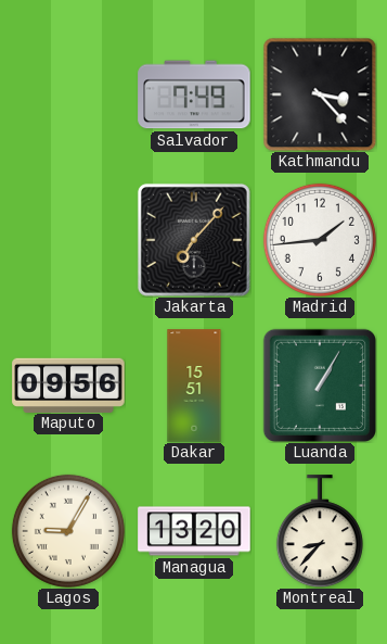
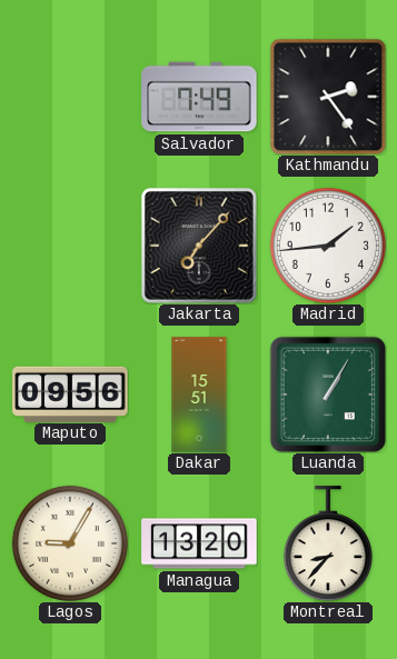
Kathmandu: 3:23 -> 2:24
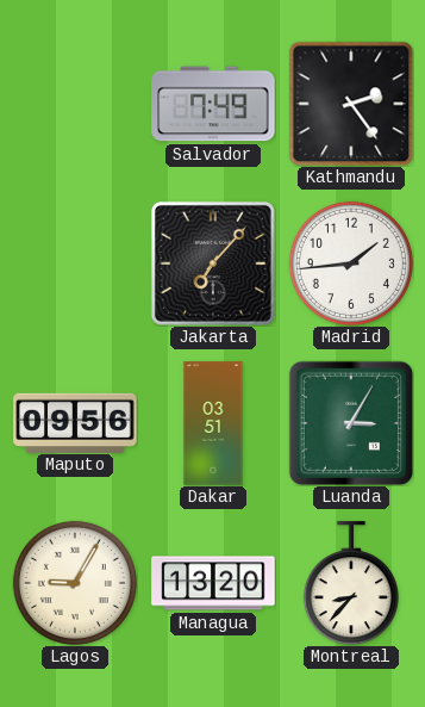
Dakar: 15:51 -> 03:51
Luanda: 1:05 -> 3:05
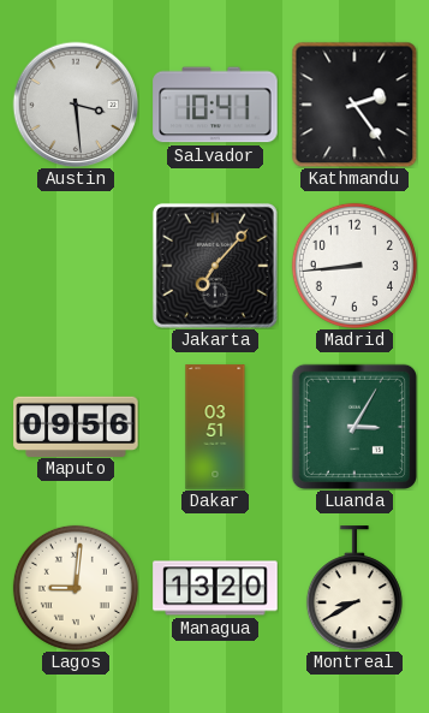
Austin: none -> 3:29
Salvador: 7:49 -> 10:41
Madrid: 1:44 -> 8:44
Lagos: 9:05 -> 9:01
Montreal: 8:37 -> 8:40
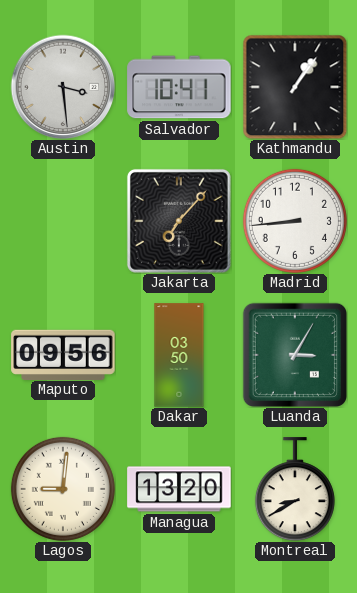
Kathmandu: 2:24 -> 1:06
Dakar: 03:51 -> 03:50
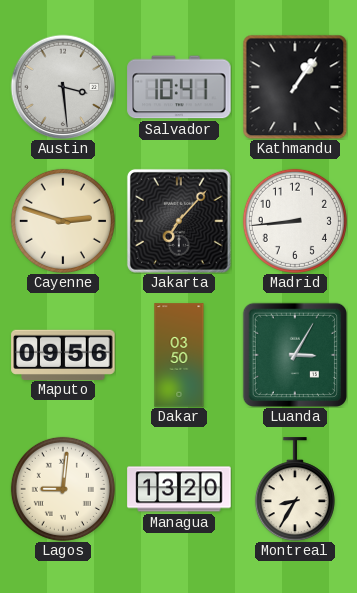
Cayenne: none -> 2:48
Montreal: 8:40 -> 8:35
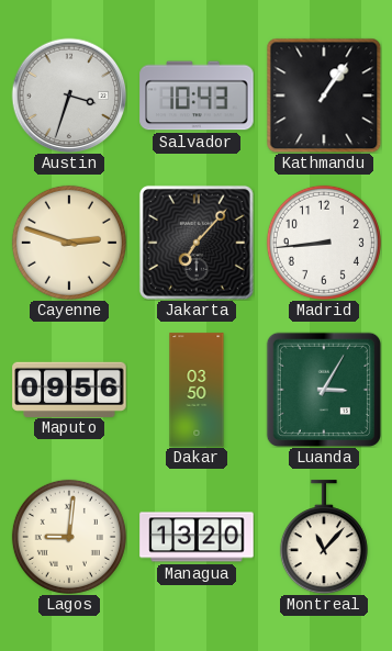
Austin: 3:29 -> 3:33
Salvador: 10:41 -> 10:43
Montreal: 8:35 -> 11:07
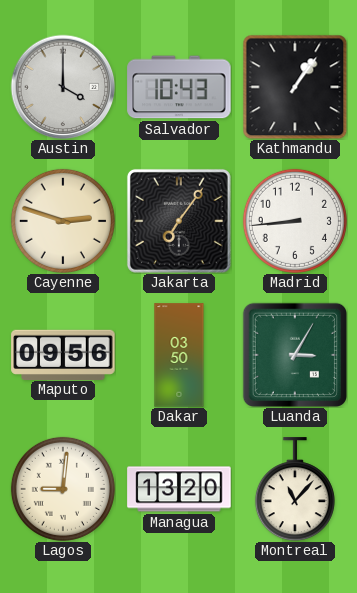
Austin: 3:33 -> 4:00
Jakarta: 7:07 -> 7:06
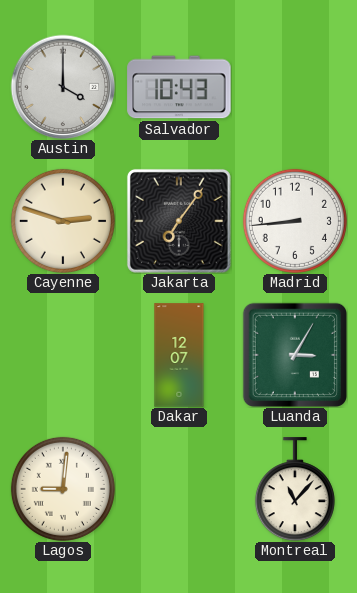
Kathmandu: 1:06 -> none
Maputo: 09:56 -> none
Dakar: 03:50 -> 12:07
Managua: 13:20 -> none
